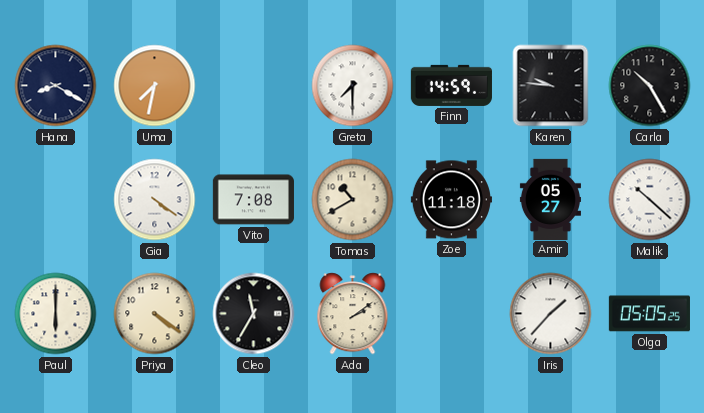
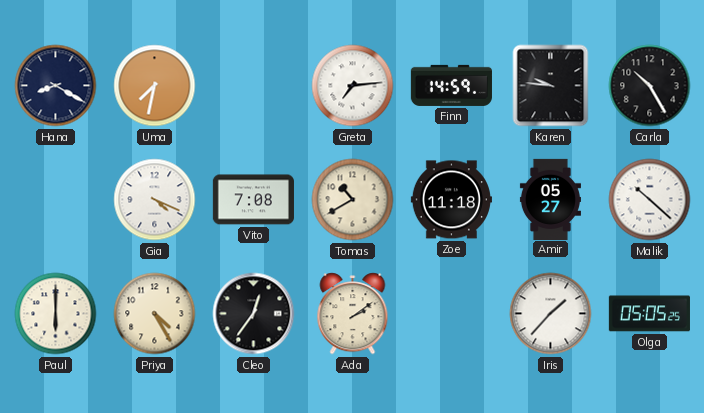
Greta: 7:30 -> 7:14
Gia: 4:21 -> 4:19
Priya: 4:21 -> 4:25
Cleo: 11:35 -> 12:36
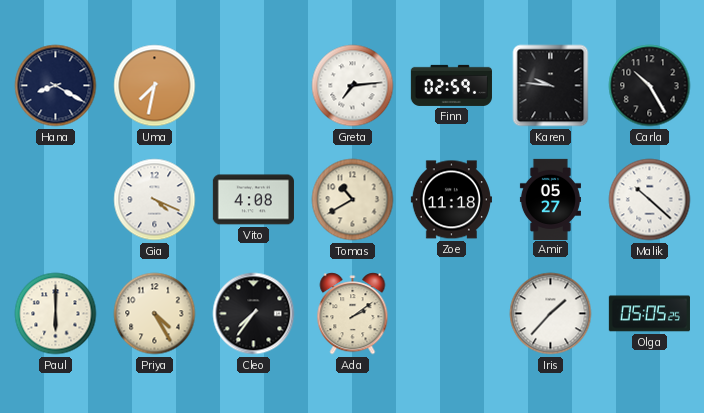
Finn: 14:59 -> 02:59
Vito: 7:08 -> 4:08
Cleo: 12:36 -> 7:36
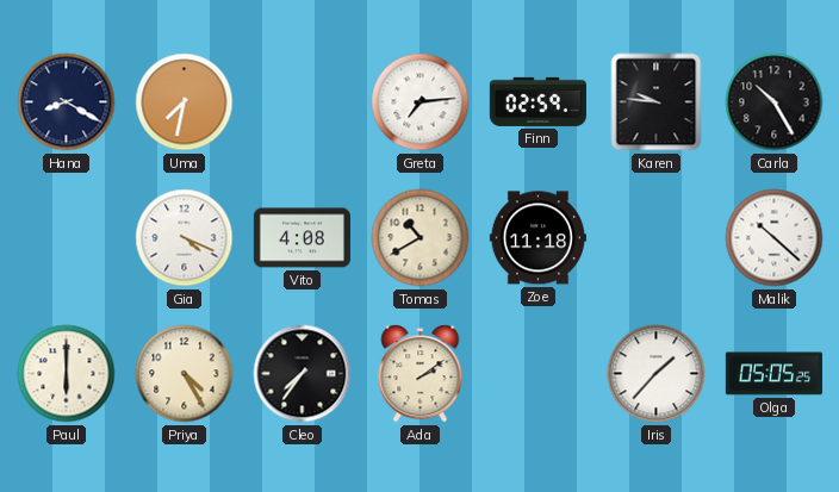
Amir: 05:27 -> none
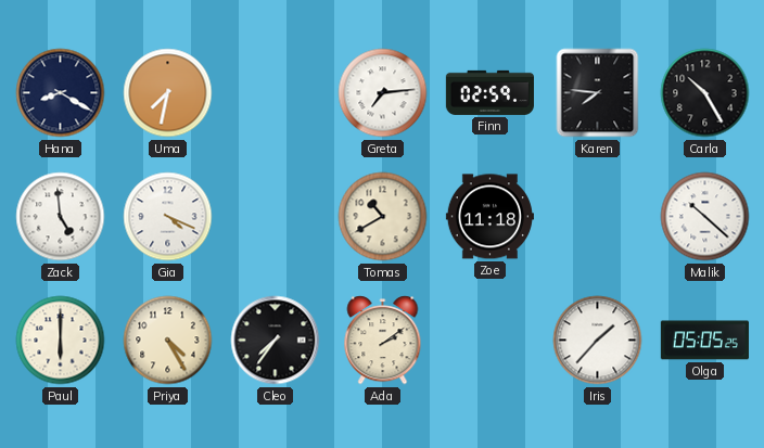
Karen: 9:46 -> 7:46
Zack: none -> 4:59
Vito: 4:08 -> none
